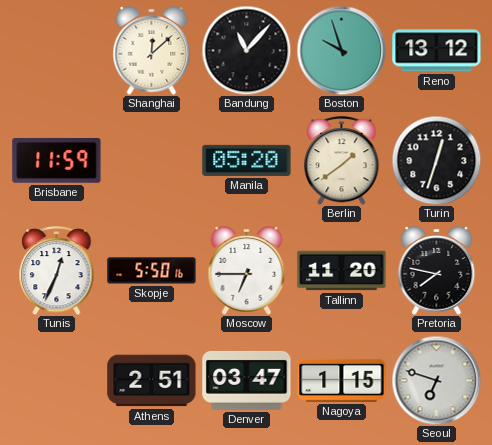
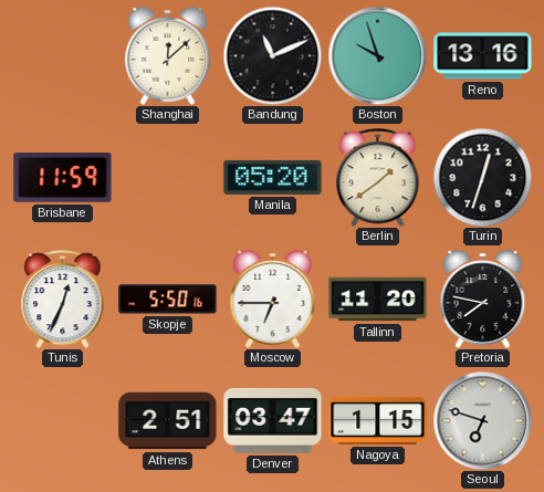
Bandung: 11:07 -> 11:11
Reno: 13:12 -> 13:16
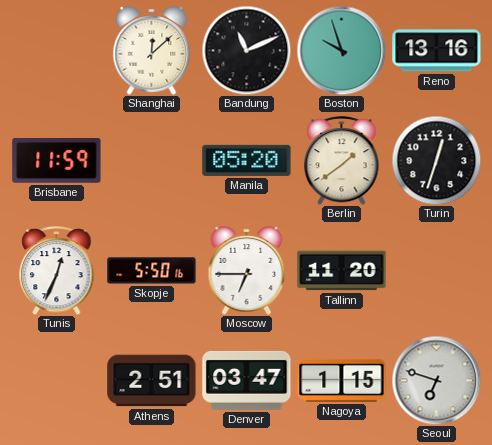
Pretoria: 7:47 -> none
